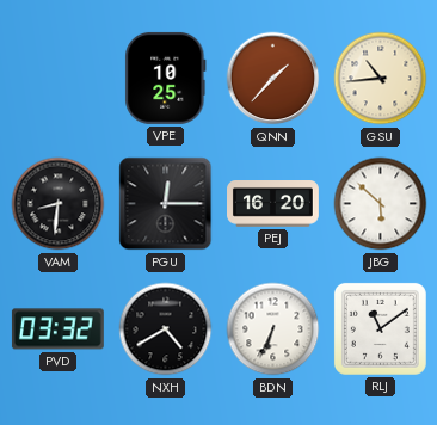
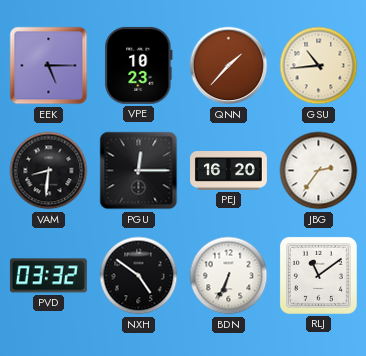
EEK: none -> 5:15
VPE: 10:25 -> 10:23
JBG: 5:52 -> 2:36
NXH: 4:40 -> 4:51
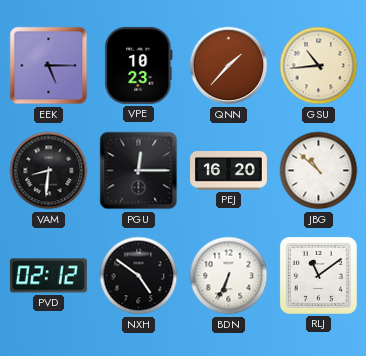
JBG: 2:36 -> 10:52
PVD: 03:32 -> 02:12
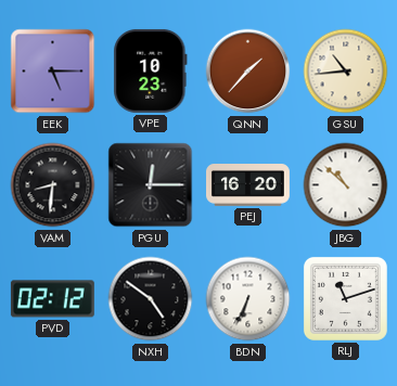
RLJ: 11:09 -> 11:12
